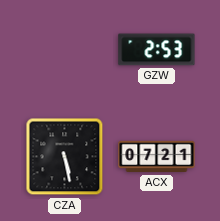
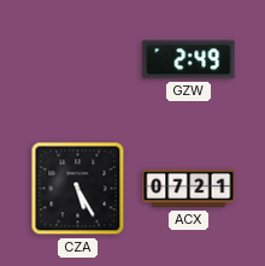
GZW: 2:53 -> 2:49
CZA: 5:28 -> 5:25
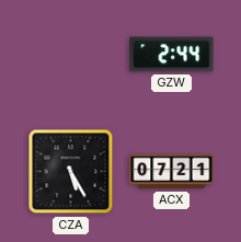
GZW: 2:49 -> 2:44
